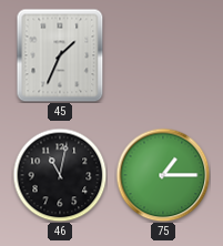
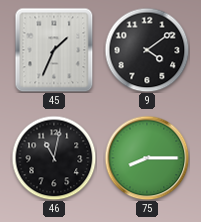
9: none -> 4:09
75: 1:15 -> 8:15
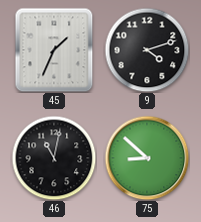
9: 4:09 -> 4:12
75: 8:15 -> 8:52
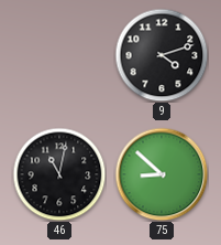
45: 1:34 -> none
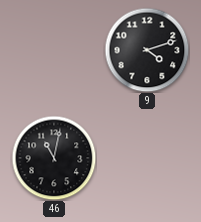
75: 8:52 -> none
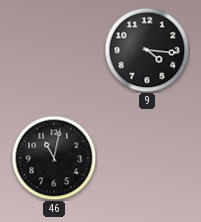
9: 4:12 -> 4:16
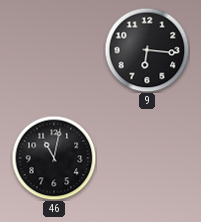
9: 4:16 -> 6:16
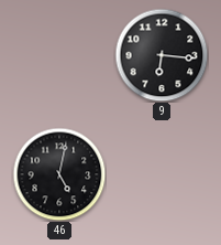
46: 11:02 -> 5:02
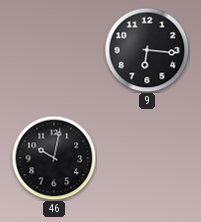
46: 5:02 -> 10:02
